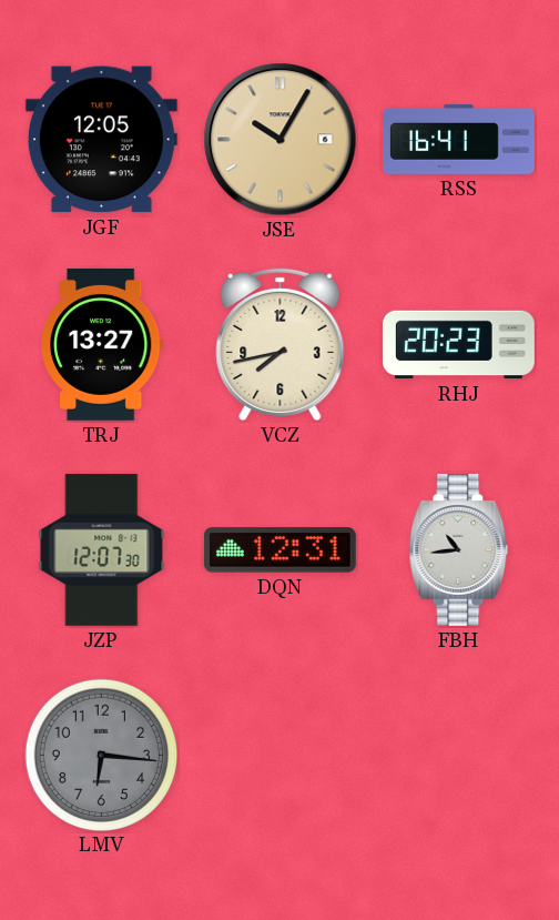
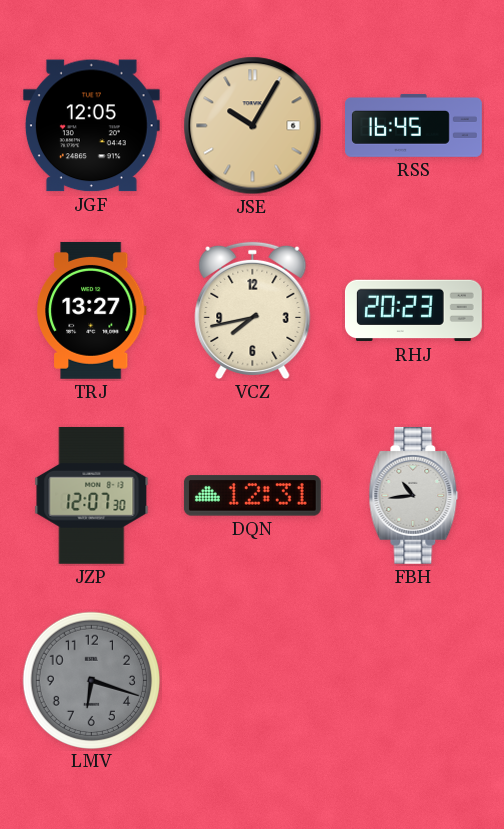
RSS: 16:41 -> 16:45
LMV: 6:16 -> 6:18
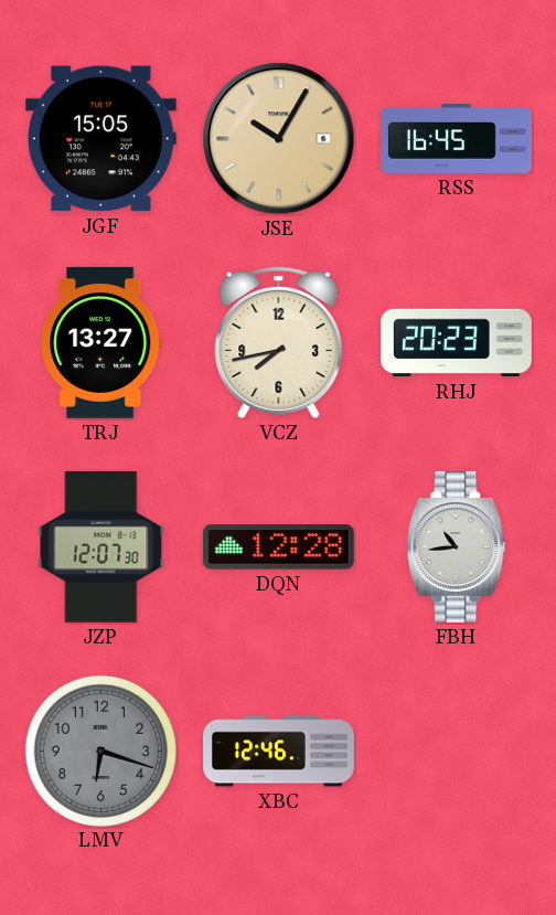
JGF: 12:05 -> 15:05
DQN: 12:31 -> 12:28
XBC: none -> 12:46
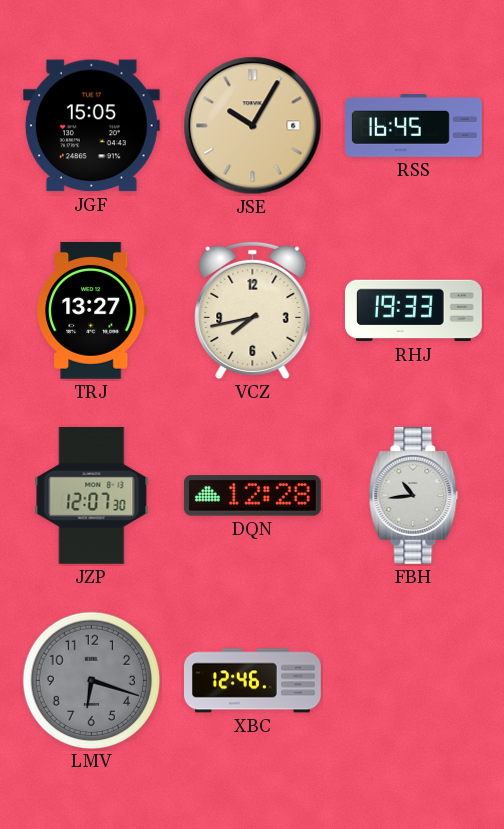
RHJ: 20:23 -> 19:33
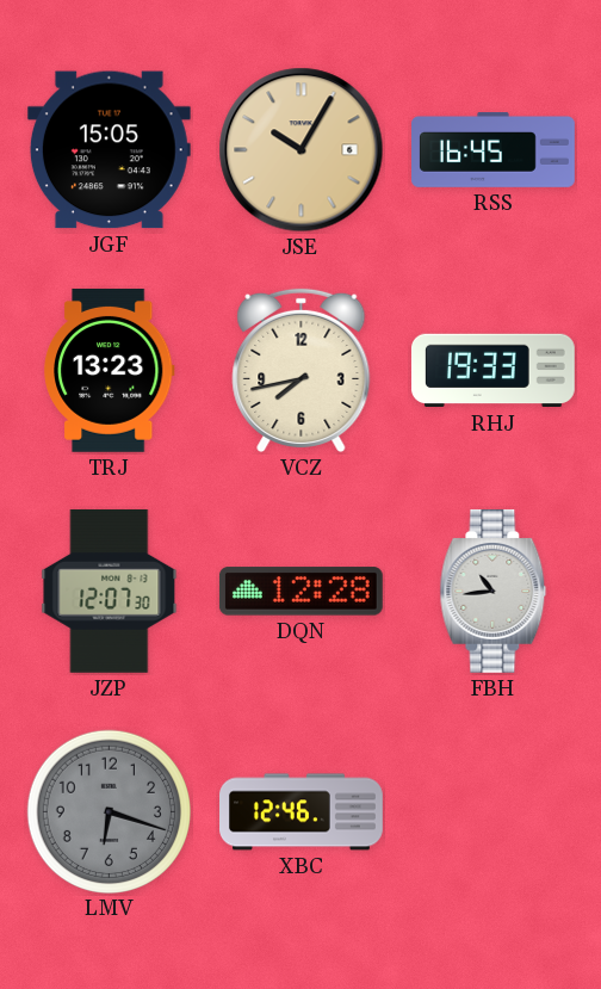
TRJ: 13:27 -> 13:23
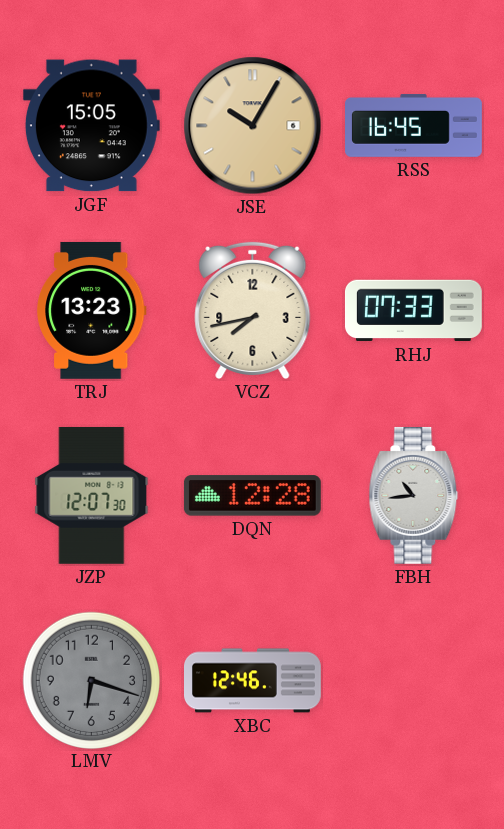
RHJ: 19:33 -> 07:33
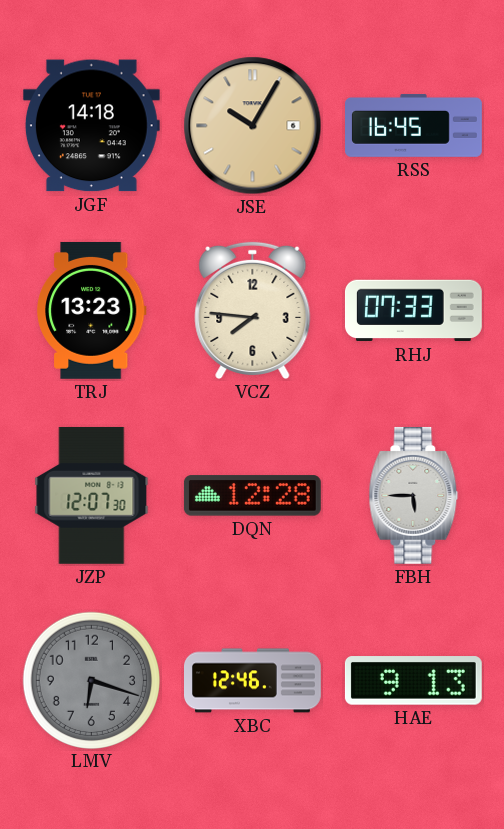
JGF: 15:05 -> 14:18
VCZ: 7:43 -> 7:46
FBH: 10:44 -> 5:45
HAE: none -> 9:13
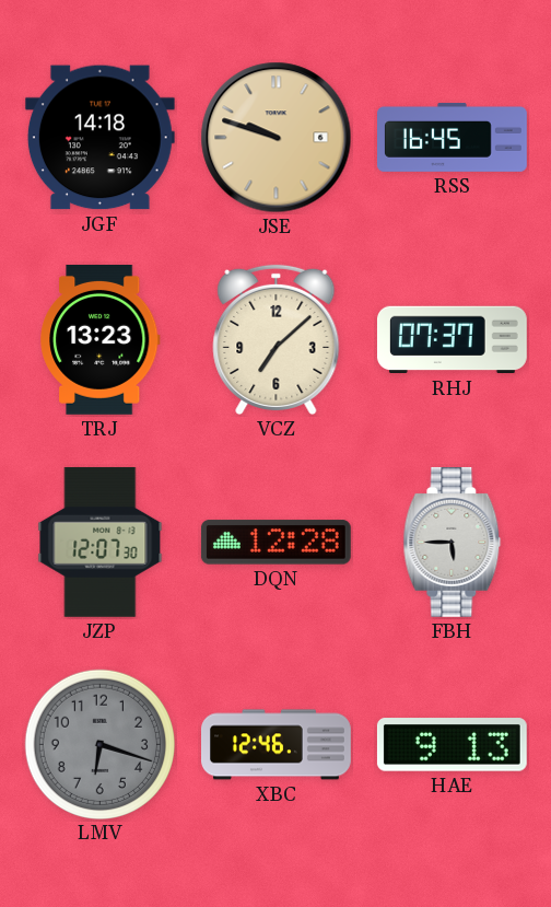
JSE: 10:05 -> 9:48
VCZ: 7:46 -> 7:08
RHJ: 07:33 -> 07:37
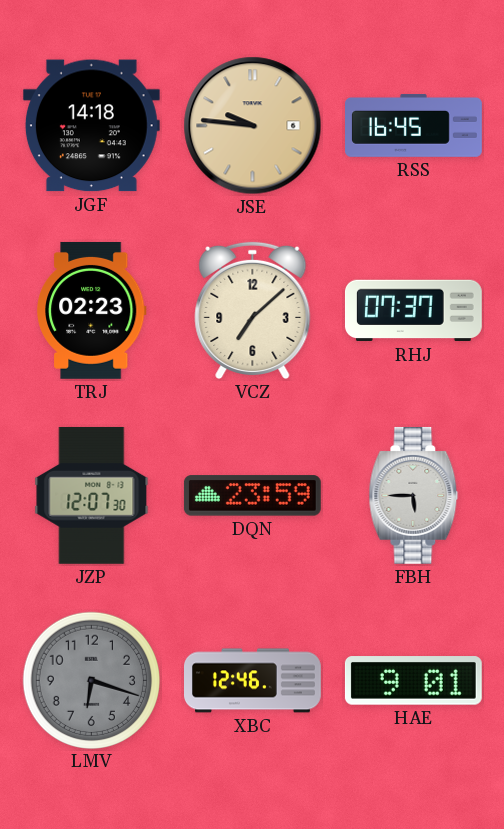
JSE: 9:48 -> 9:46
TRJ: 13:23 -> 02:23
DQN: 12:28 -> 23:59
HAE: 9:13 -> 9:01
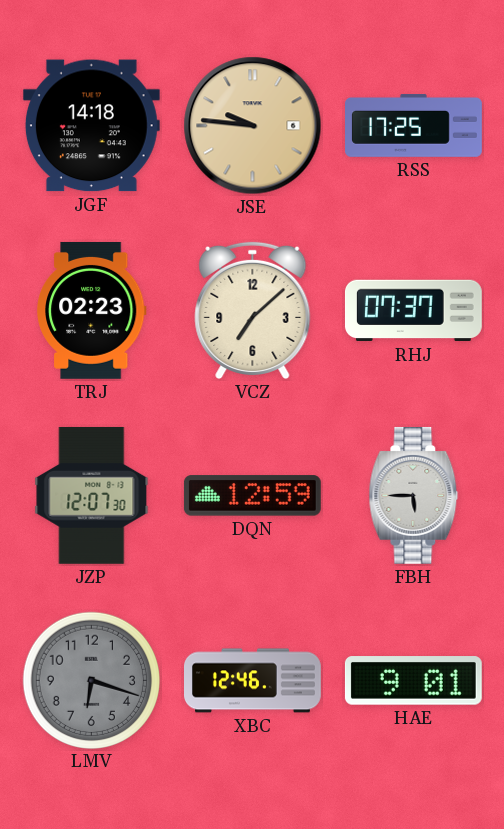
RSS: 16:45 -> 17:25
DQN: 23:59 -> 12:59
